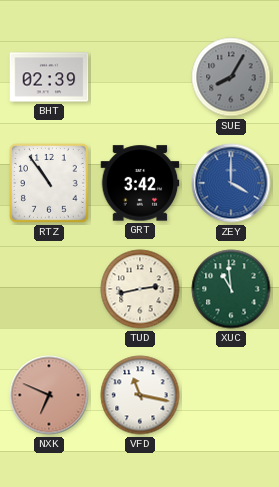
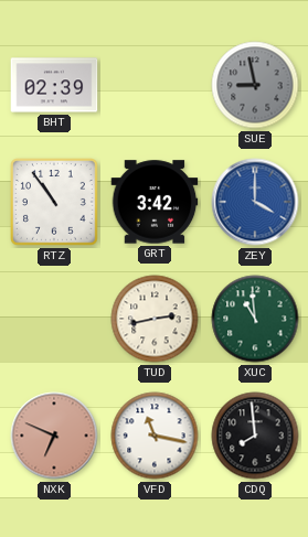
SUE: 8:05 -> 8:58
CDQ: none -> 7:59
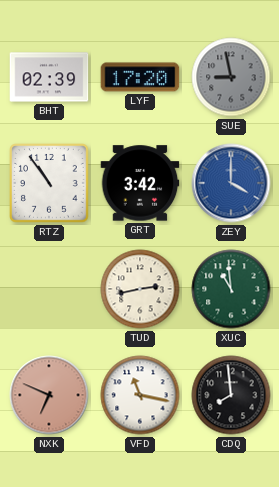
LYF: none -> 17:20
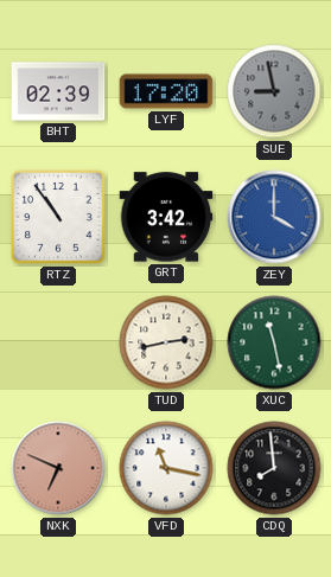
XUC: 10:59 -> 11:28
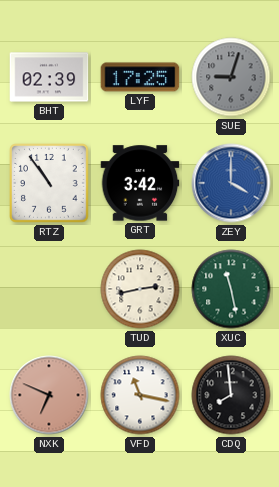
LYF: 17:20 -> 17:25
SUE: 8:58 -> 9:03
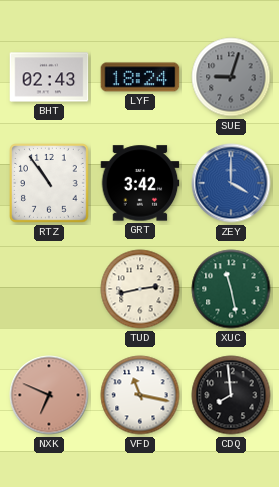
BHT: 02:39 -> 02:43
LYF: 17:25 -> 18:24
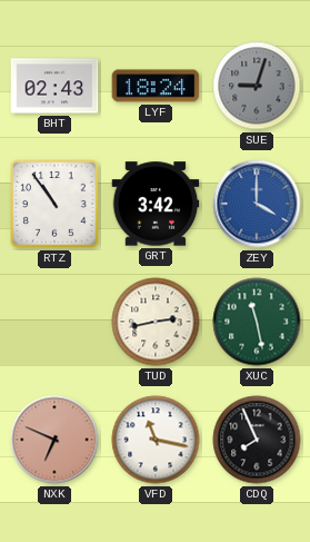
CDQ: 7:59 -> 7:56
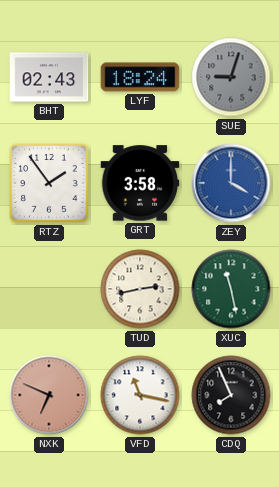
RTZ: 10:54 -> 1:54
GRT: 3:42 -> 3:58
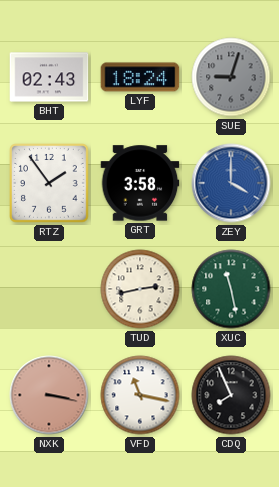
NXK: 6:49 -> 3:17
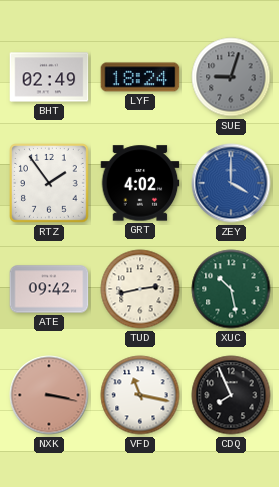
BHT: 02:43 -> 02:49
GRT: 3:58 -> 4:02
ATE: none -> 09:42
XUC: 11:28 -> 10:28
